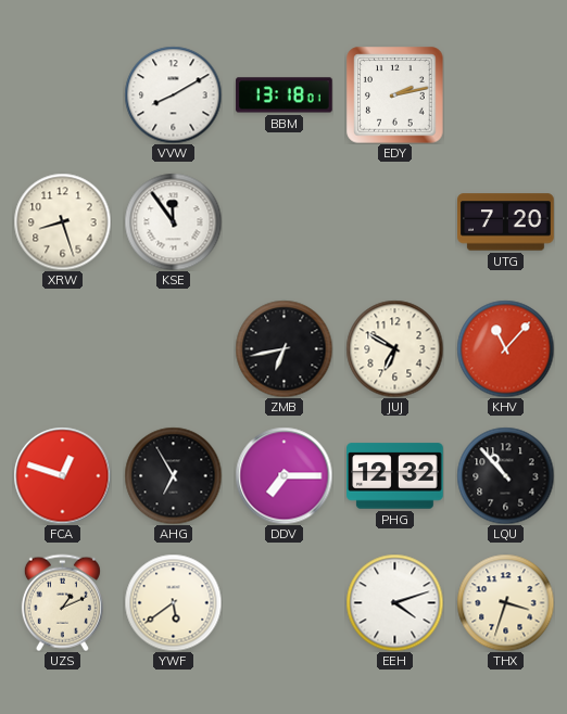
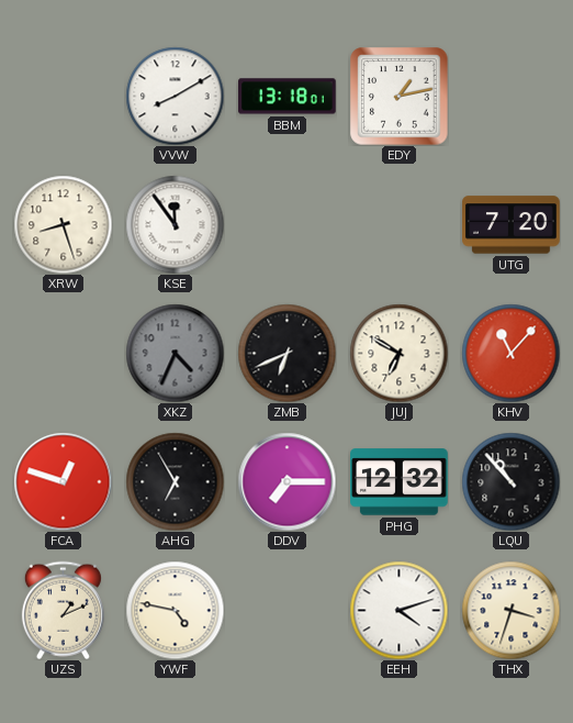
EDY: 2:13 -> 1:13
XKZ: none -> 4:34
ZMB: 6:43 -> 6:41
YWF: 5:39 -> 4:47
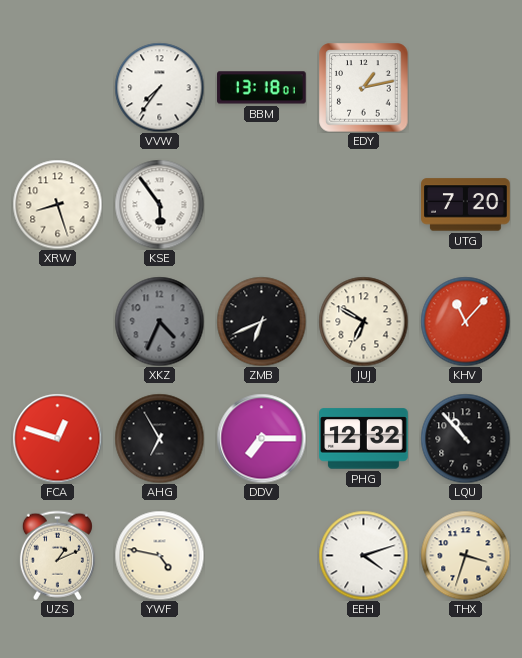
VVW: 8:10 -> 7:36
KSE: 11:54 -> 5:54
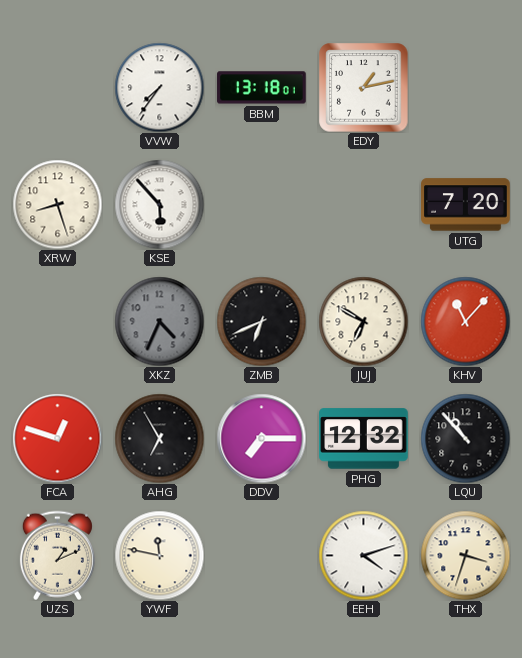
KSE: 5:54 -> 5:53
YWF: 4:47 -> 11:47
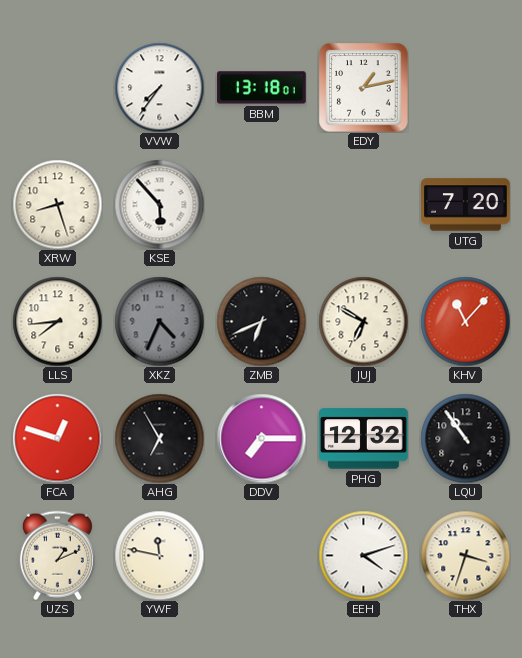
LLS: none -> 7:44
LQU: 10:53 -> 10:54
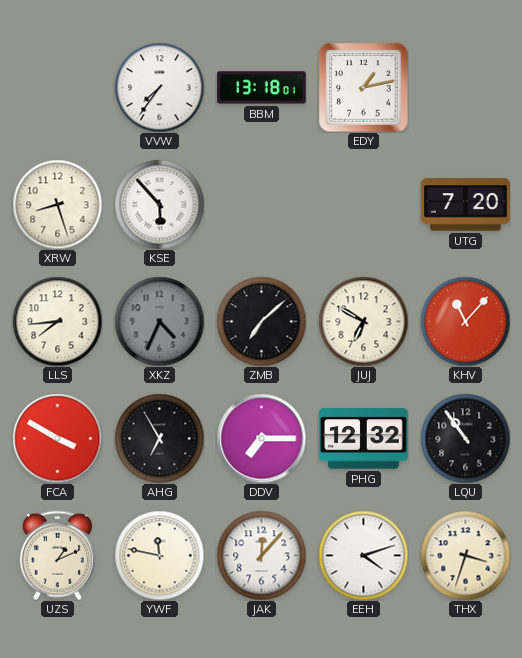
ZMB: 6:41 -> 7:08
FCA: 12:48 -> 3:50
JAK: none -> 12:07
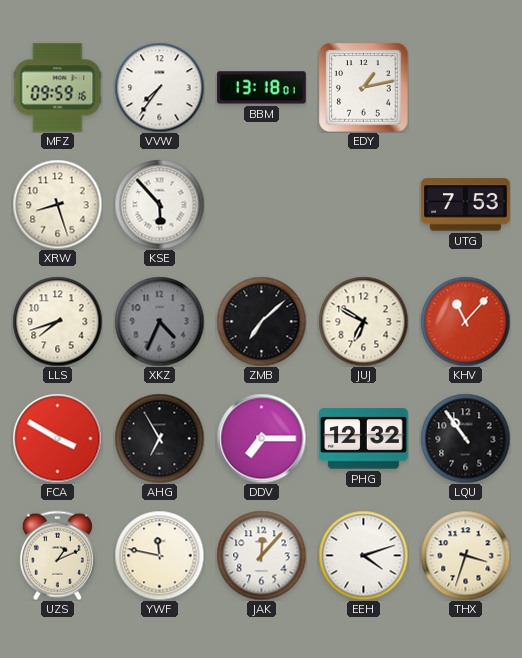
MFZ: none -> 09:59
UTG: 7:20 -> 7:53
LLS: 7:44 -> 7:42
